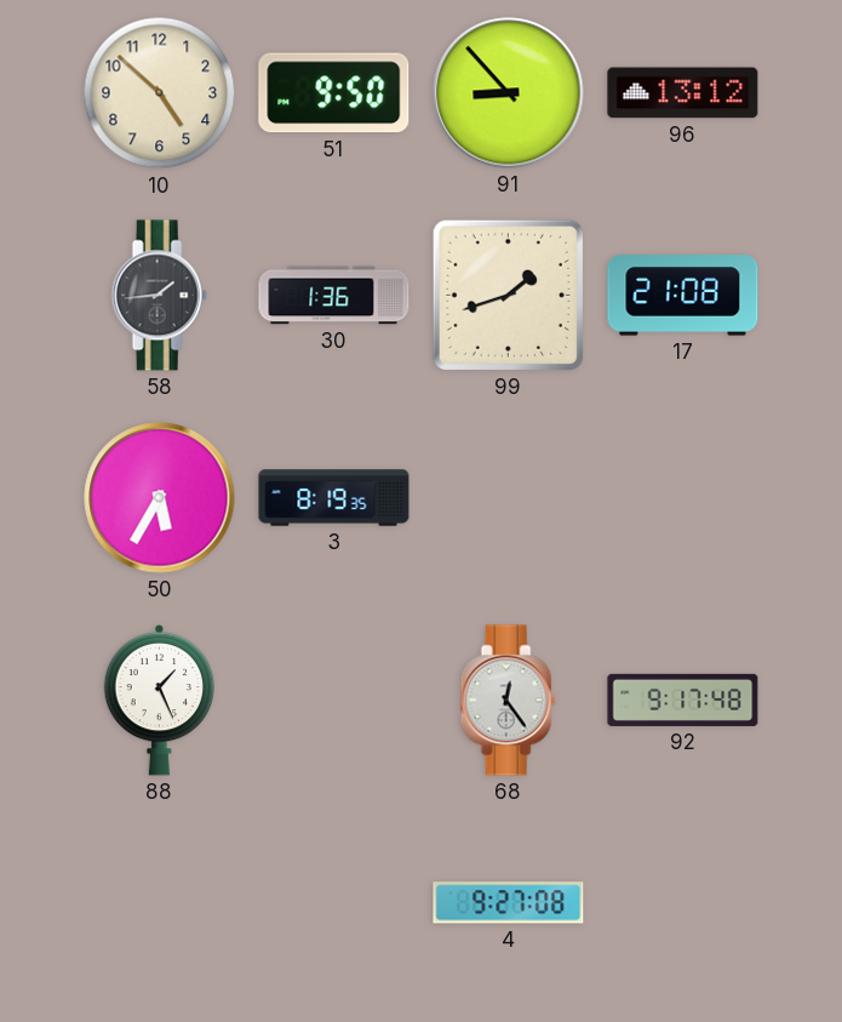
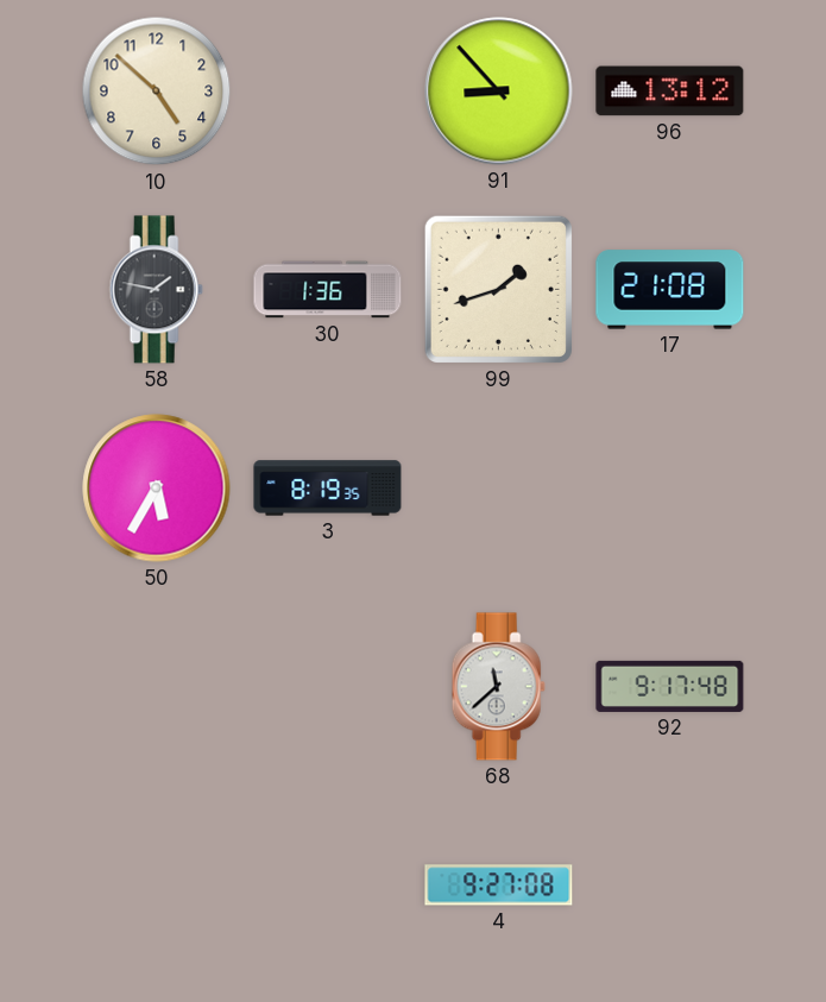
51: 9:50 -> none
58: 1:44 -> 1:47
88: 1:26 -> none
68: 12:24 -> 11:38
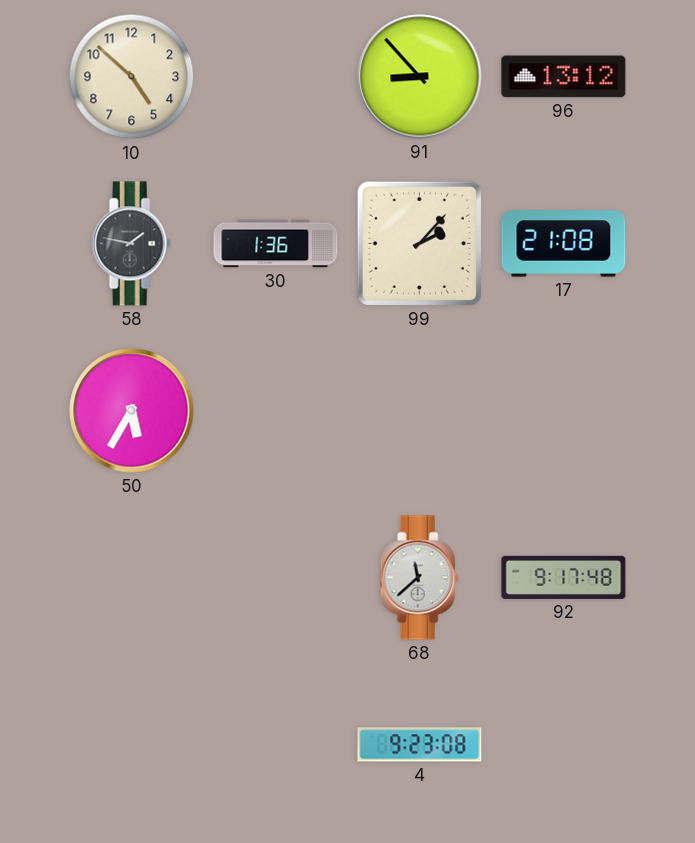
99: 1:42 -> 2:07
3: 8:19 -> none
4: 9:27 -> 9:23
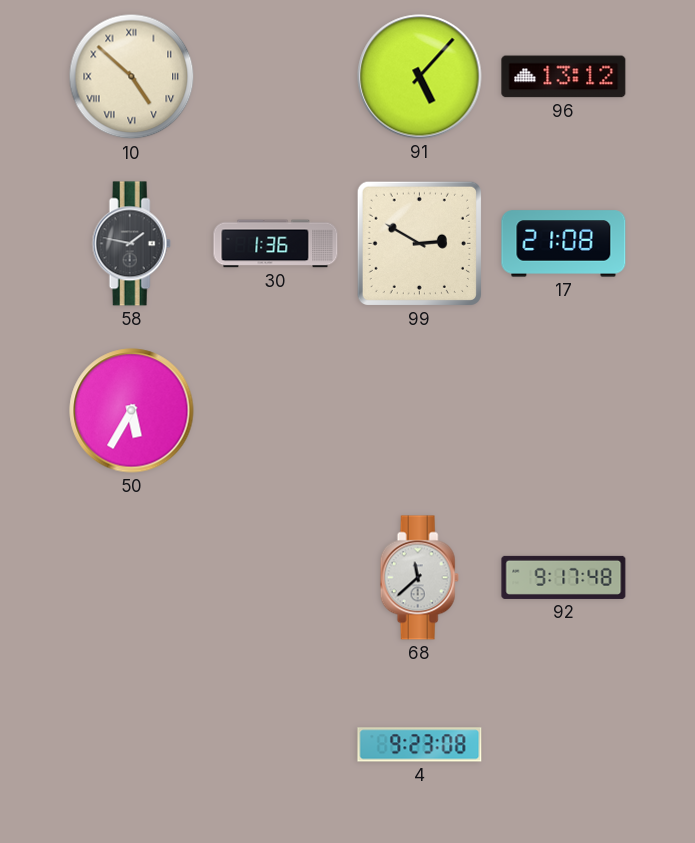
10 numerals: Arabic -> Roman
91: 8:53 -> 5:07
99: 2:07 -> 2:50
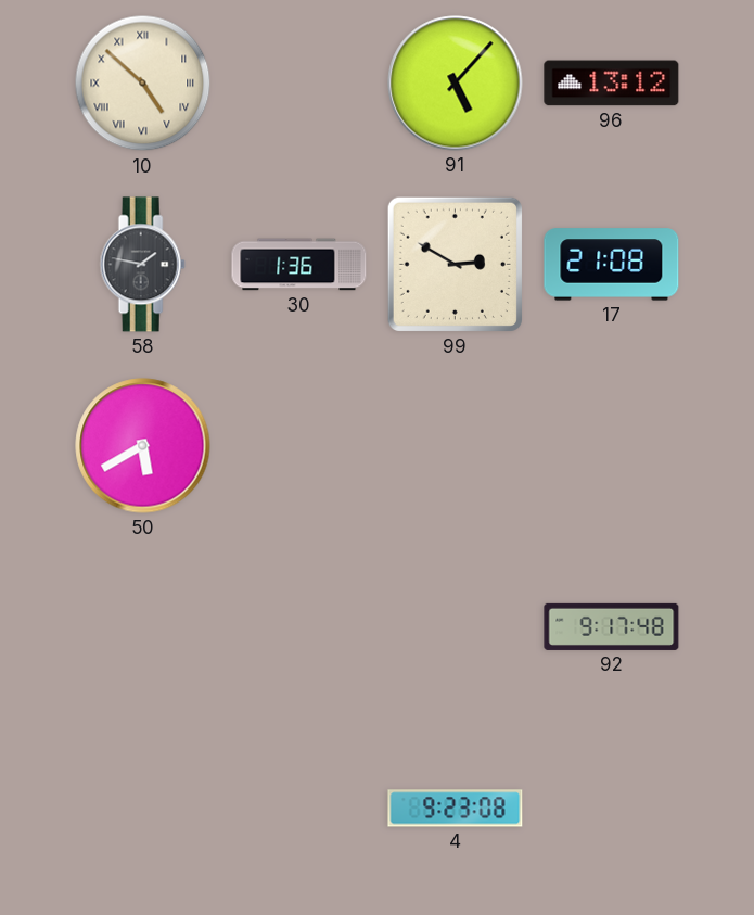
50: 5:35 -> 5:40
68: 11:38 -> none
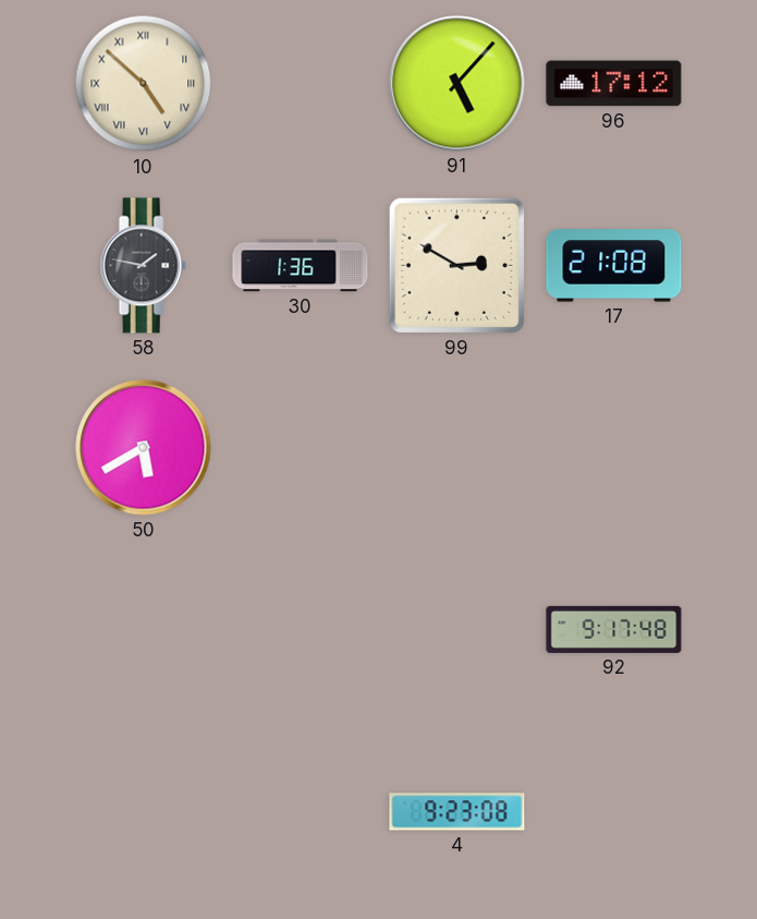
96: 13:12 -> 17:12
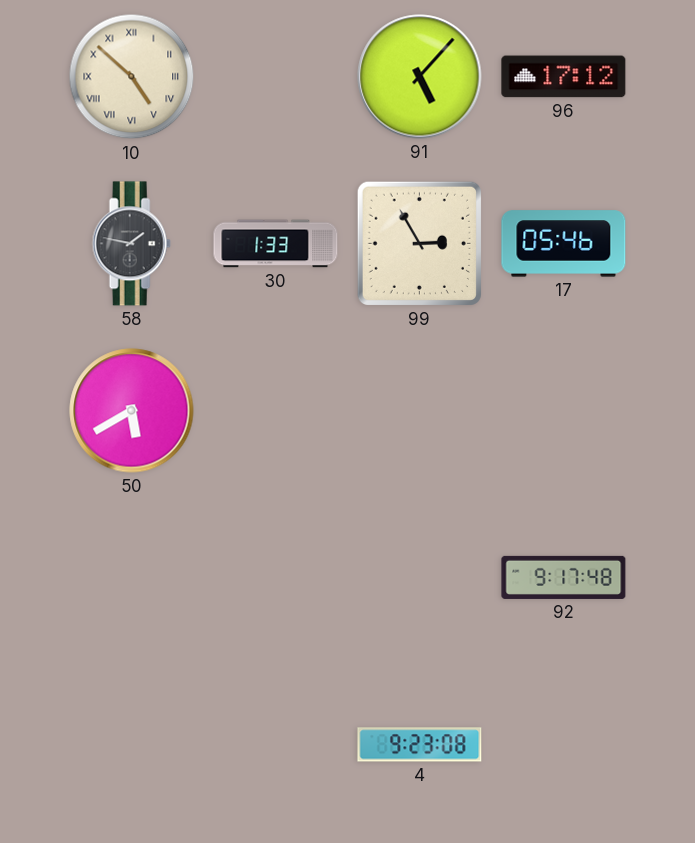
30: 1:36 -> 1:33
99: 2:50 -> 2:55
17: 21:08 -> 05:46
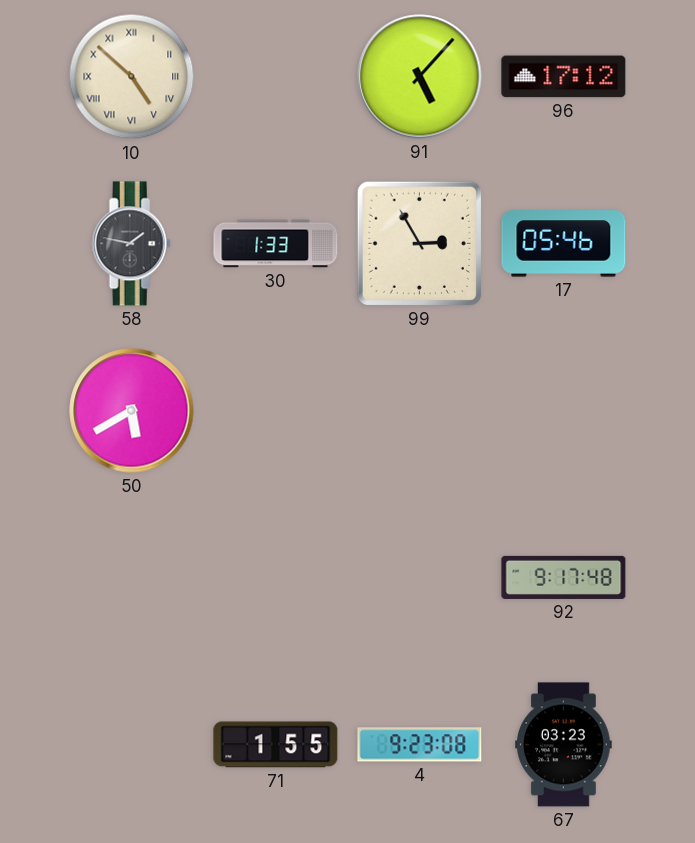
71: none -> 1:55
67: none -> 03:23
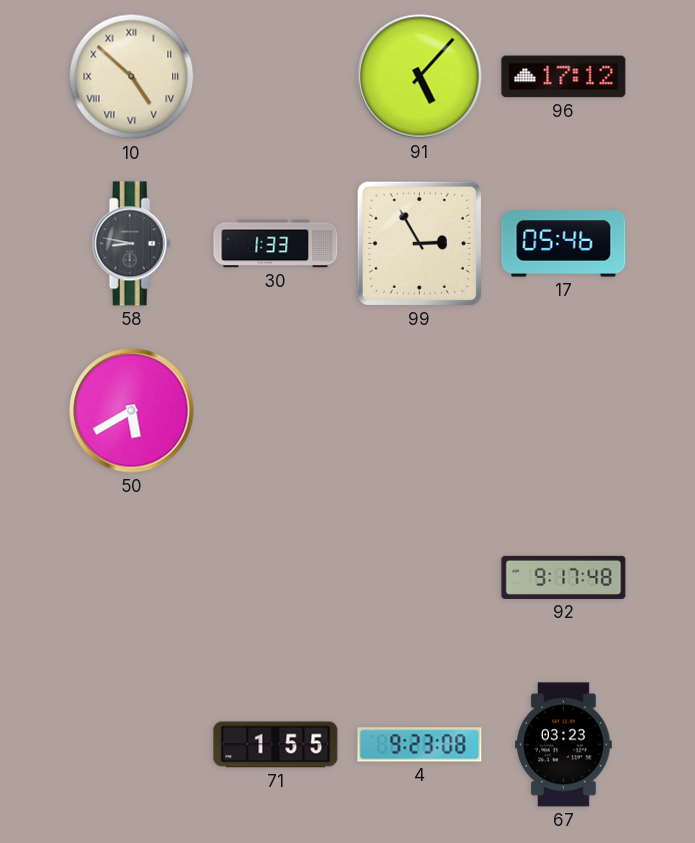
58: 1:47 -> 8:47
